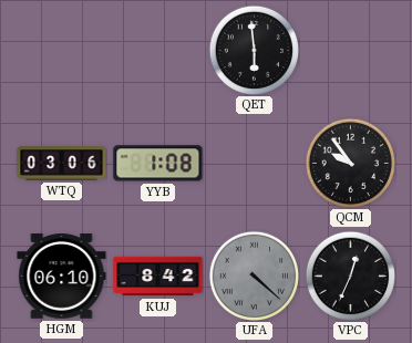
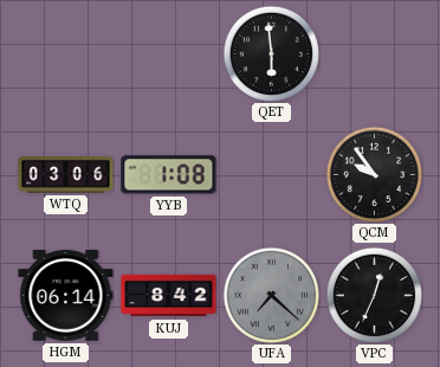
HGM: 06:10 -> 06:14
UFA: 4:22 -> 7:22
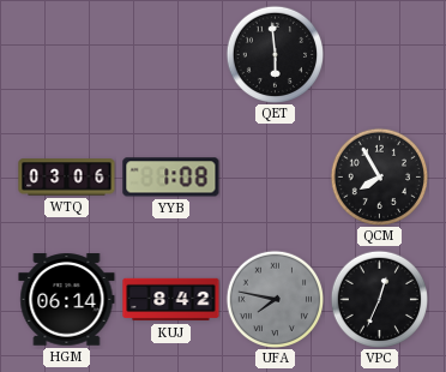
QCM: 9:54 -> 7:55
UFA: 7:22 -> 7:47
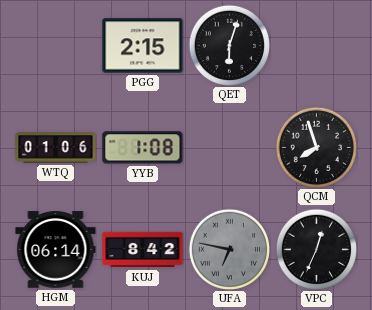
PGG: none -> 2:15
QET: 5:59 -> 6:03
WTQ: 03:06 -> 01:06
QCM: 7:55 -> 7:57
UFA: 7:47 -> 6:47
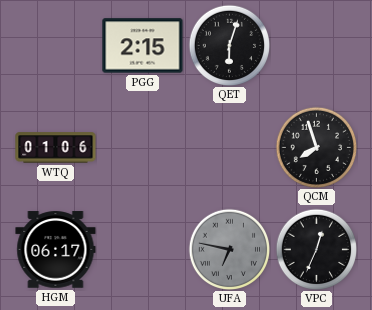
YYB: 1:08 -> none
HGM: 06:14 -> 06:17
KUJ: 8:42 -> none
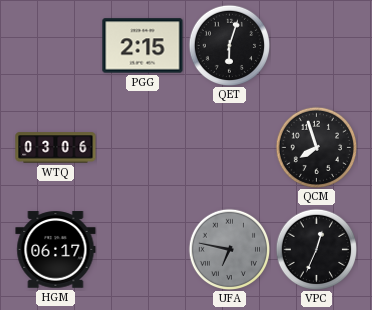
WTQ: 01:06 -> 03:06
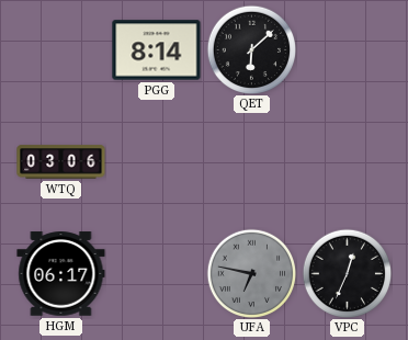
PGG: 2:15 -> 8:14
QET: 6:03 -> 6:08
QCM: 7:57 -> none
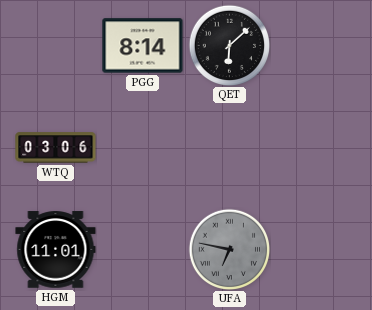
HGM: 06:17 -> 11:01
VPC: 12:34 -> none
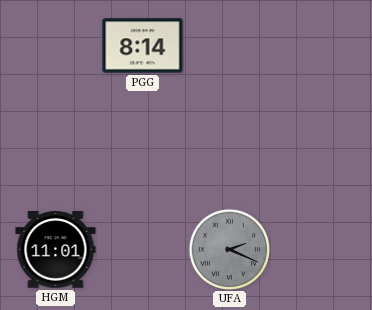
QET: 6:08 -> none
WTQ: 03:06 -> none
UFA: 6:47 -> 2:19
